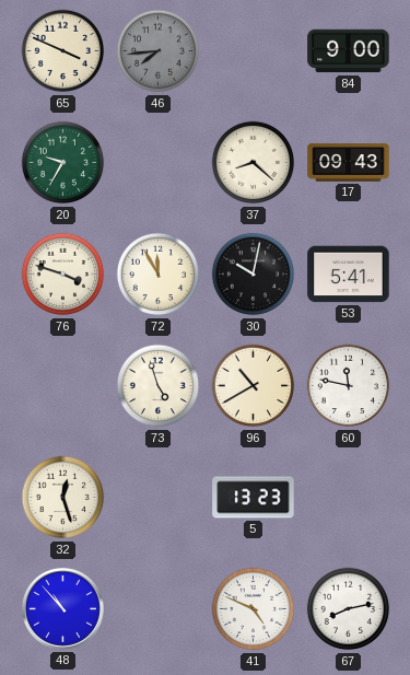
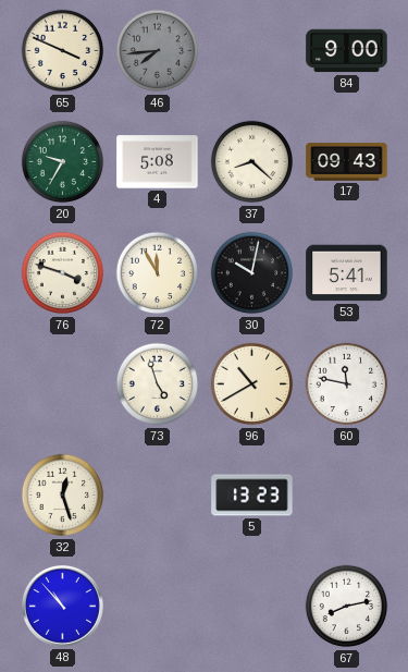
4: none -> 5:08
41: 4:49 -> none
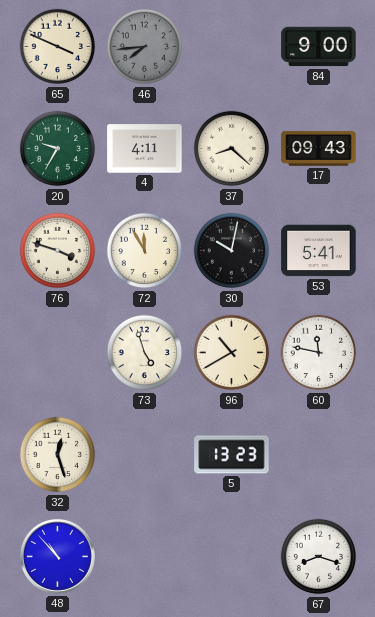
4: 5:08 -> 4:11
67: 8:13 -> 8:18
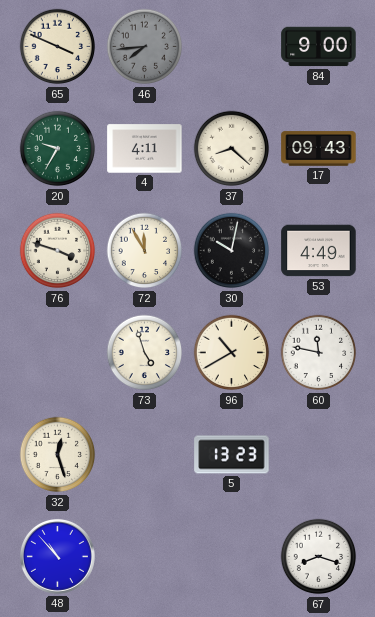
53: 5:41 -> 4:49
